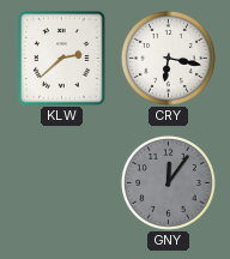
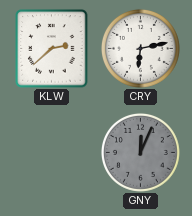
CRY: 6:17 -> 6:13
GNY: 12:06 -> 12:04
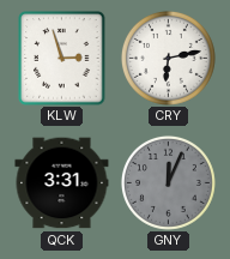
KLW: 2:38 -> 2:57
QCK: none -> 3:31
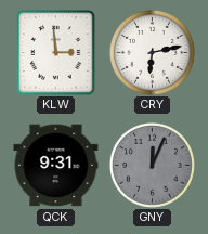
KLW: 2:57 -> 2:59
QCK: 3:31 -> 9:31
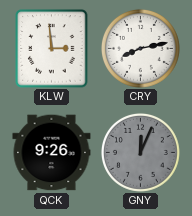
CRY: 6:13 -> 8:13
QCK: 9:31 -> 9:26
